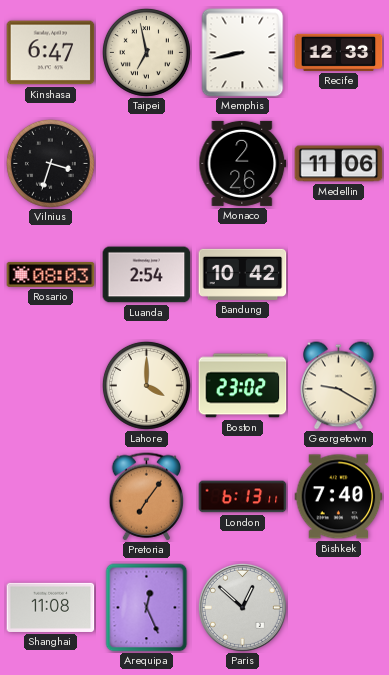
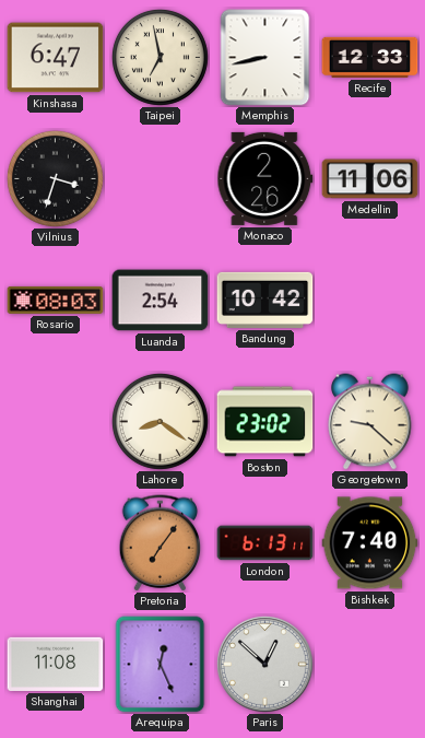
Lahore: 4:00 -> 8:21
Georgetown: 9:20 -> 9:22
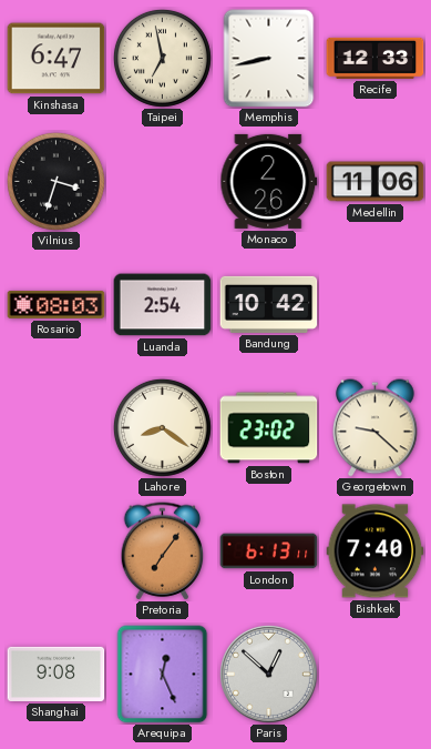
Shanghai: 11:08 -> 9:08
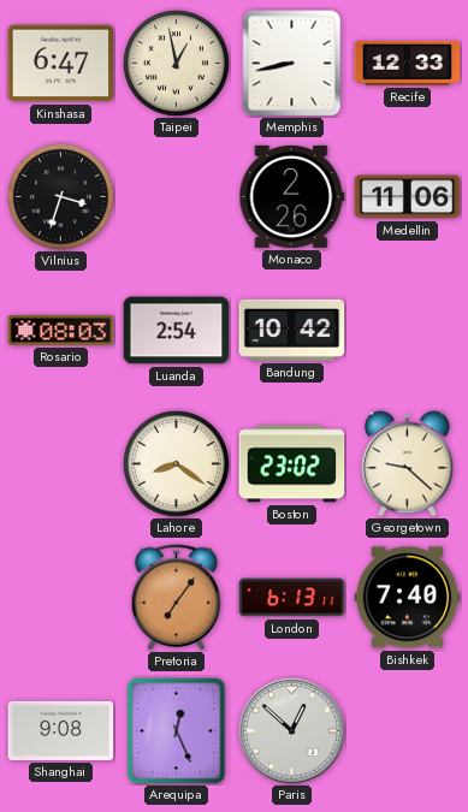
Taipei: 6:58 -> 12:58
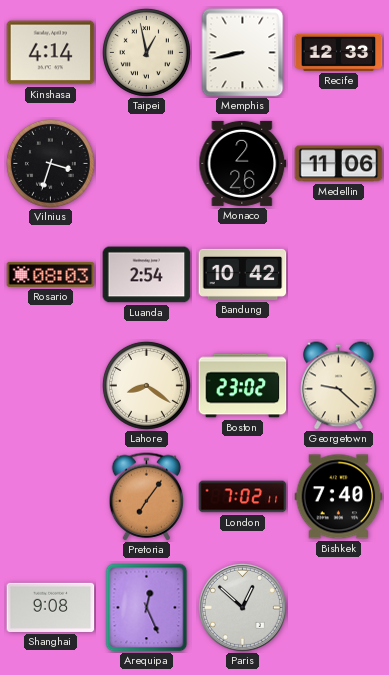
Kinshasa: 6:47 -> 4:14
London: 6:13 -> 7:02
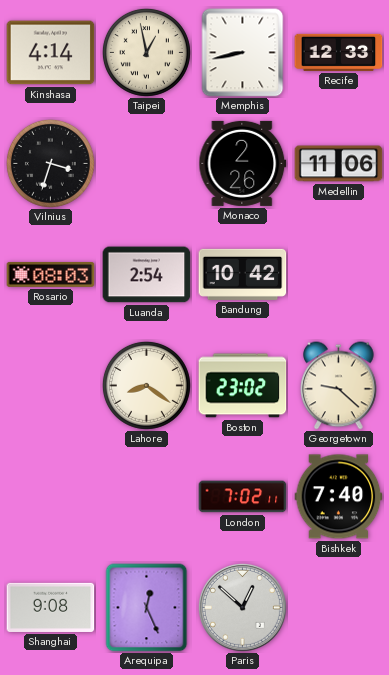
Pretoria: 7:06 -> none
